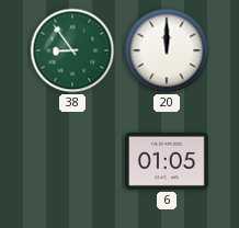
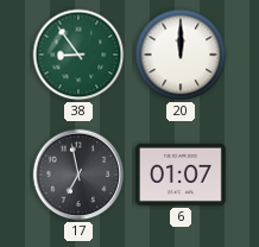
17: none -> 6:58
6: 01:05 -> 01:07
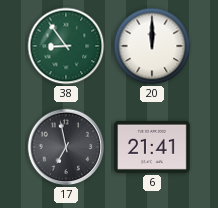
6: 01:07 -> 21:41
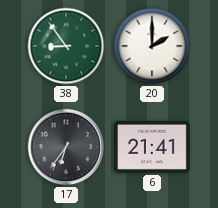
20: 12:00 -> 2:00
17: 6:58 -> 6:36
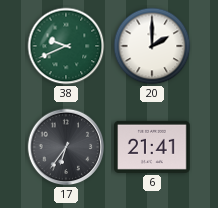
38: 8:54 -> 9:41
